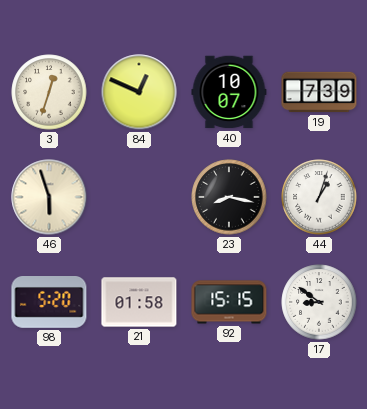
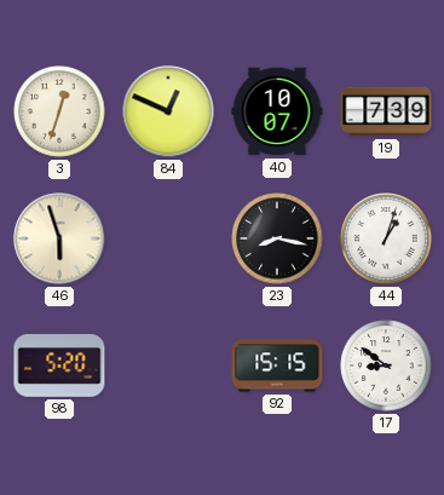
21: 01:58 -> none
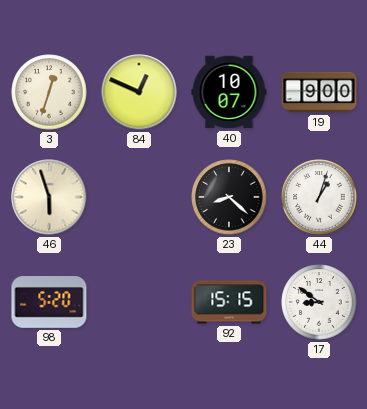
19: 7:39 -> 9:00
23: 8:17 -> 8:22
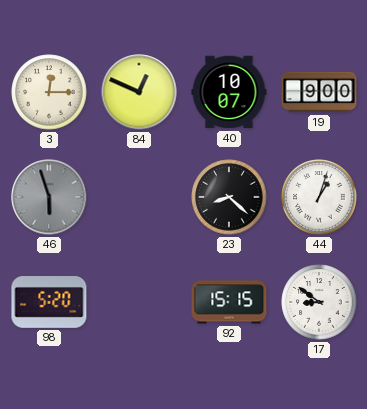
3: 12:33 -> 12:15
46 dial: cream -> grey
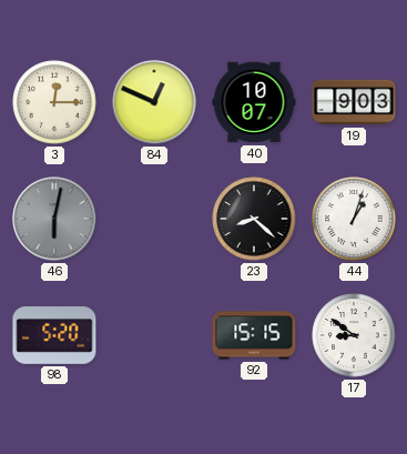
19: 9:00 -> 9:03
46: 5:57 -> 6:02
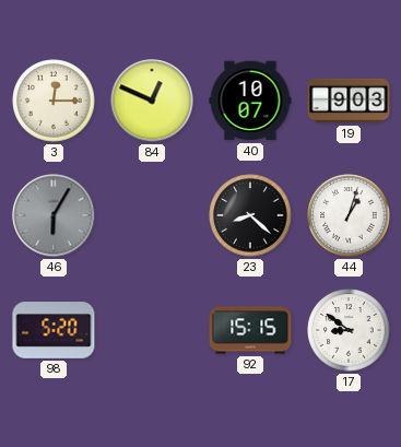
46: 6:02 -> 6:05
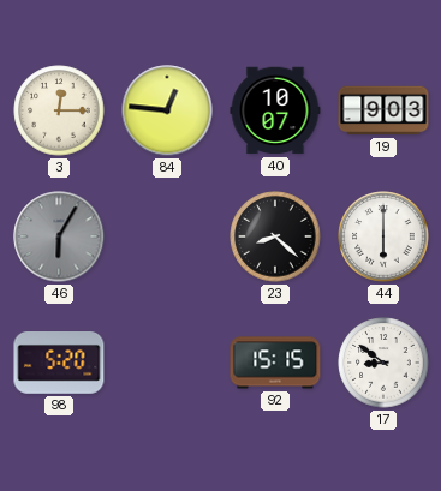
84: 12:49 -> 12:46
44: 1:03 -> 6:00
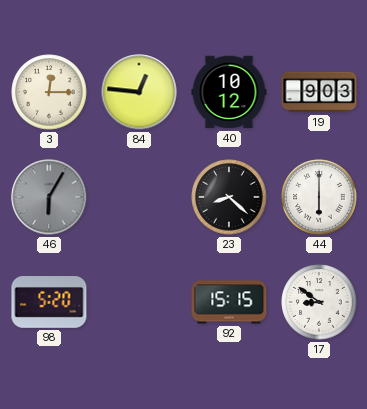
40: 10:07 -> 10:12
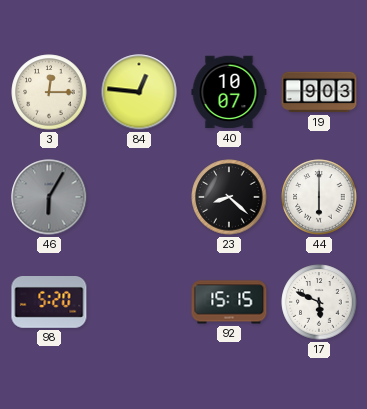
40: 10:12 -> 10:07
17: 8:51 -> 5:49
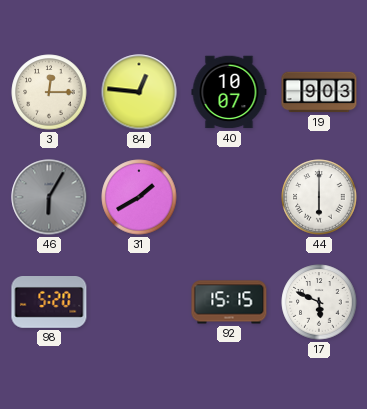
31: none -> 1:40
23: 8:22 -> none
